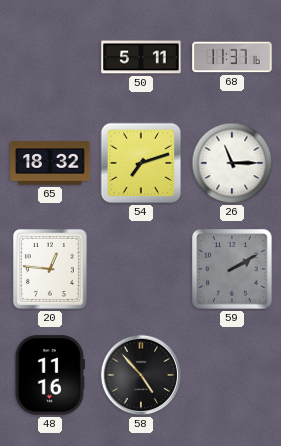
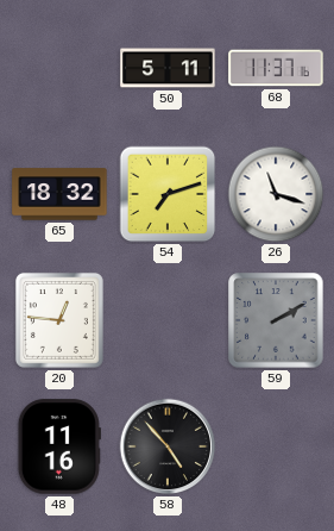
26: 11:15 -> 11:18
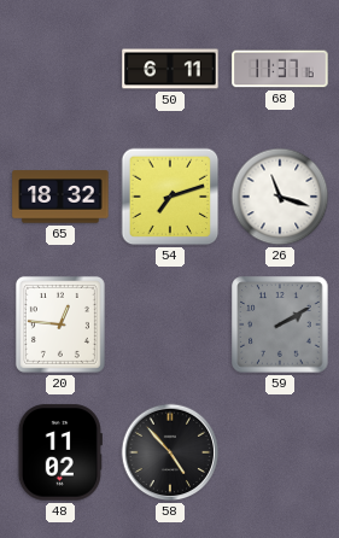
50: 5:11 -> 6:11
48: 11:16 -> 11:02
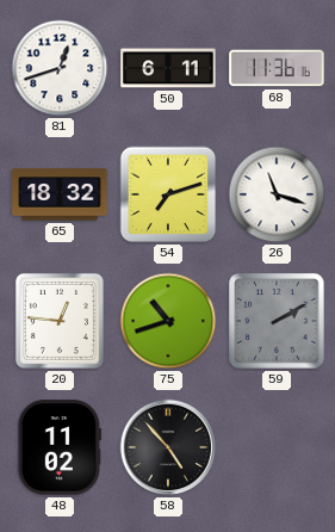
81: none -> 12:42
68: 11:37 -> 11:36
75: none -> 10:42
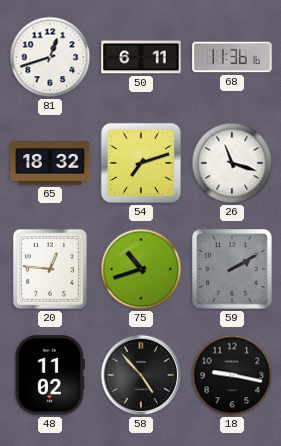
18: none -> 9:17
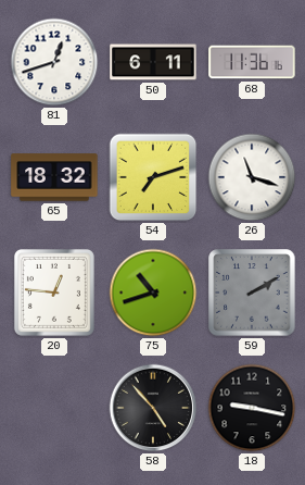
48: 11:02 -> none
